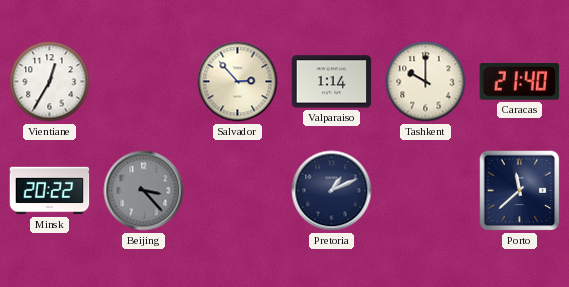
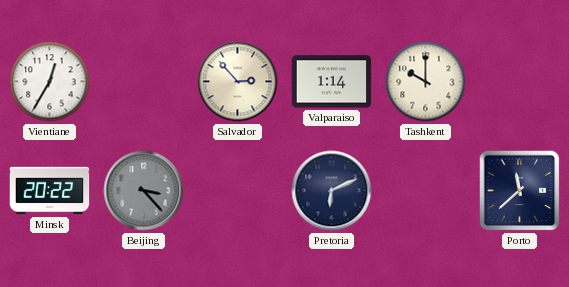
Caracas: 21:40 -> none
Pretoria: 1:11 -> 6:11
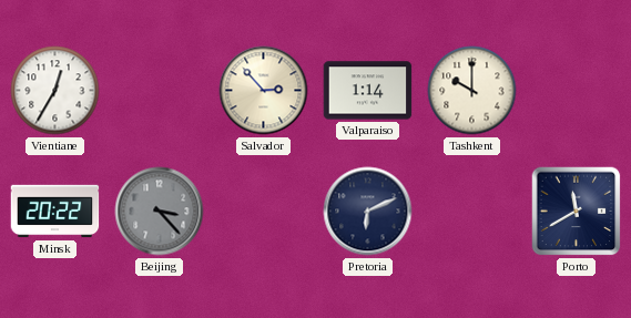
Porto: 11:38 -> 11:40
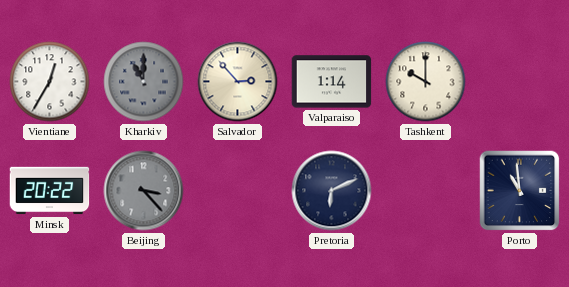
Kharkiv: none -> 11:00
Porto: 11:40 -> 10:59
